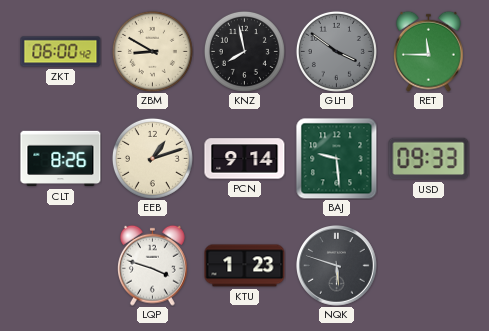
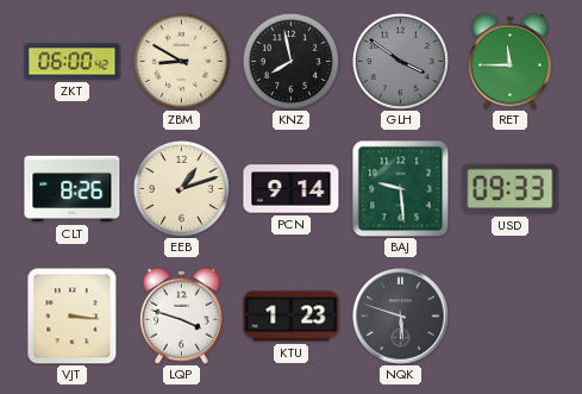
VJT: none -> 3:16
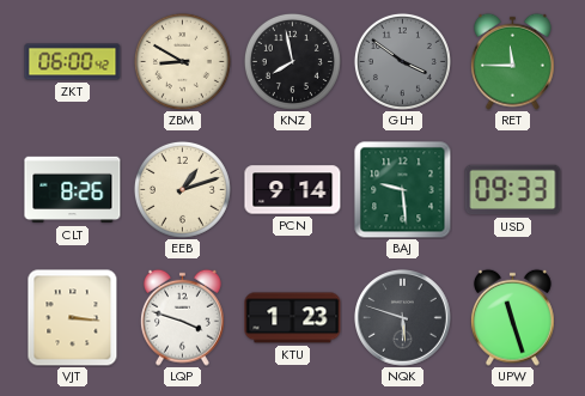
UPW: none -> 11:27
